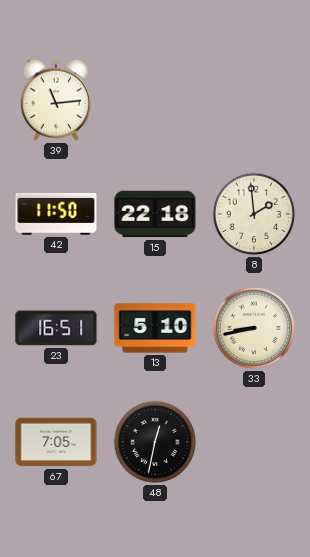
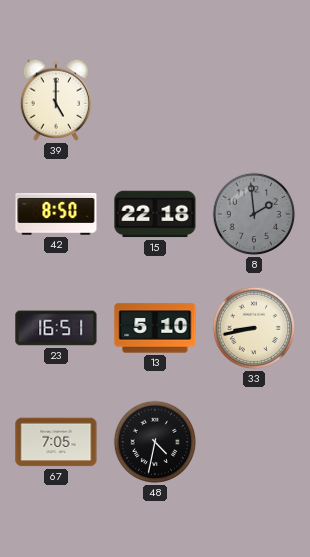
39: 11:14 -> 5:00
42: 11:50 -> 8:50
8 dial: cream -> grey
48: 12:32 -> 4:32
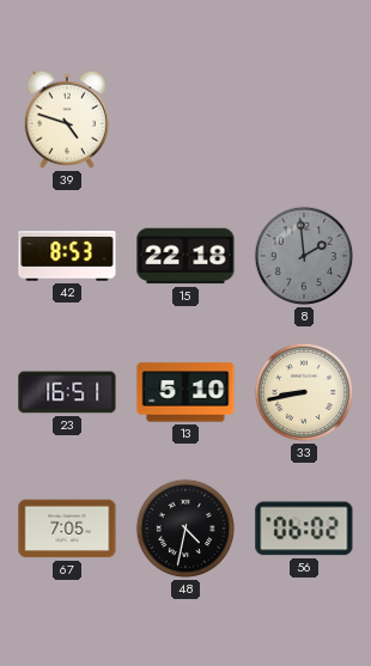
39: 5:00 -> 4:48
42: 8:50 -> 8:53
56: none -> 06:02
